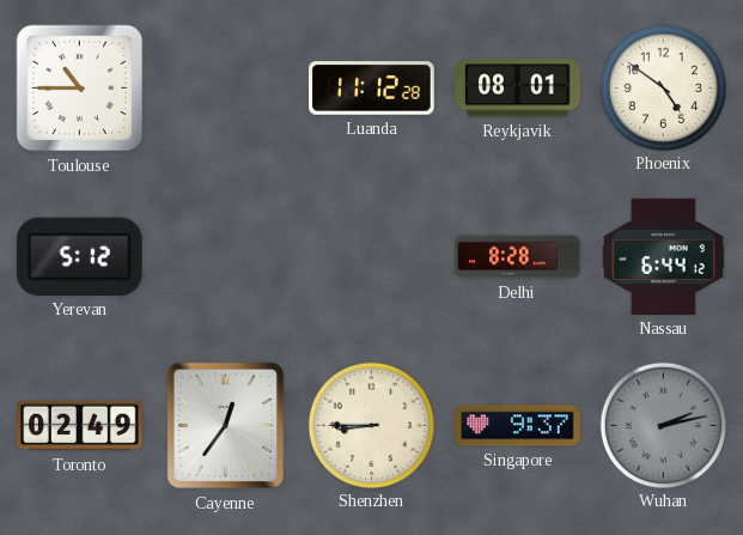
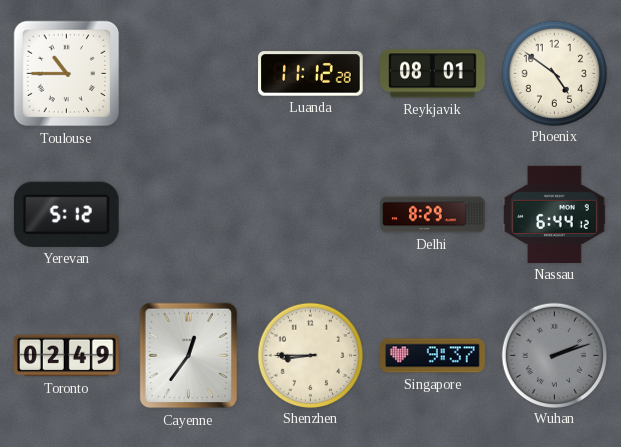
Delhi: 8:28 -> 8:29
Wuhan: 2:13 -> 2:12
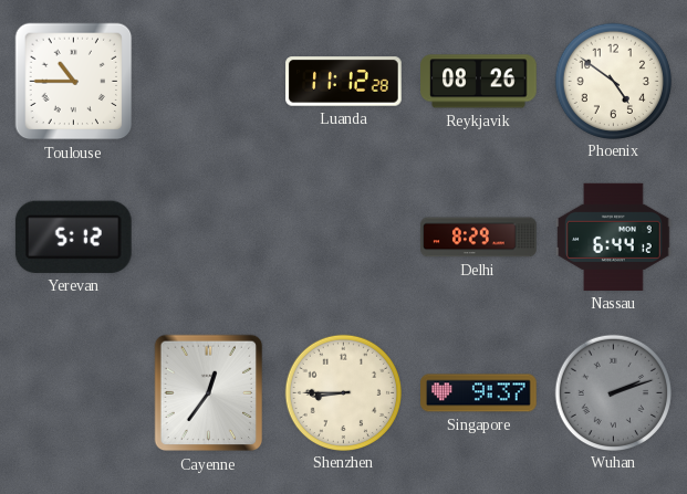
Reykjavik: 08:01 -> 08:26
Toronto: 02:49 -> none
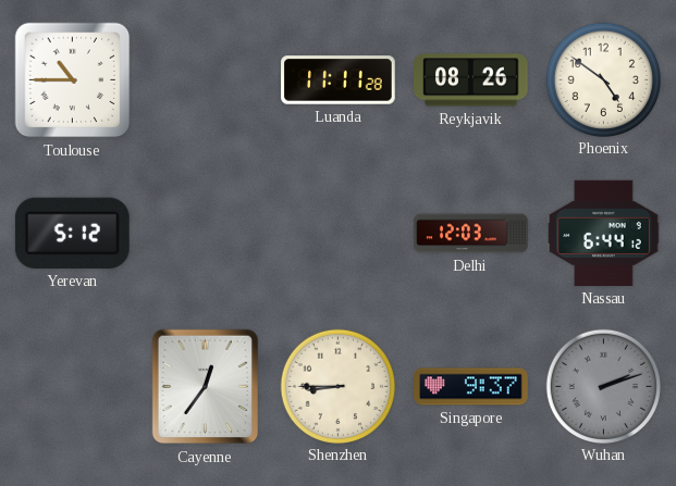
Luanda: 11:12 -> 11:11
Delhi: 8:29 -> 12:03
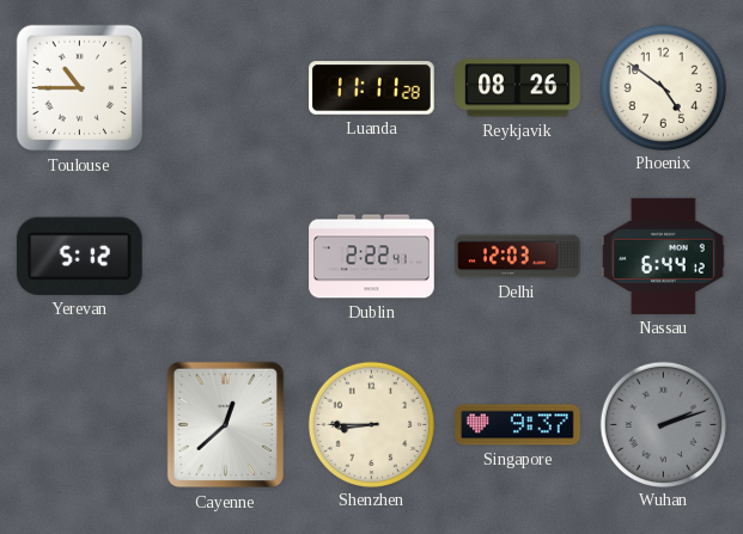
Dublin: none -> 2:22
Cayenne: 12:36 -> 12:38
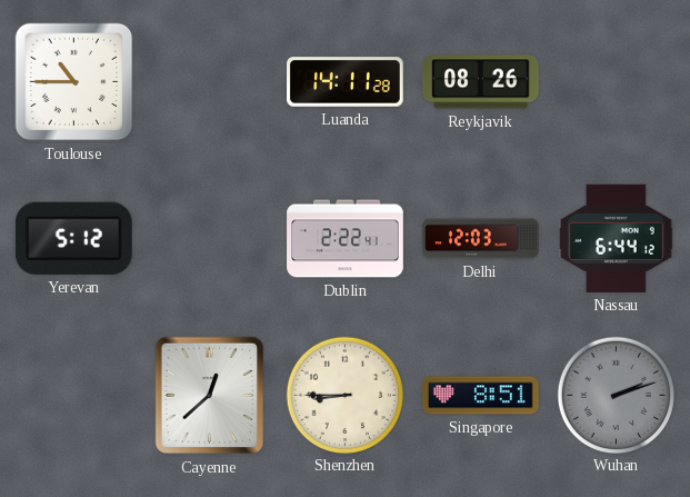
Luanda: 11:11 -> 14:11
Phoenix: 4:51 -> none
Singapore: 9:37 -> 8:51
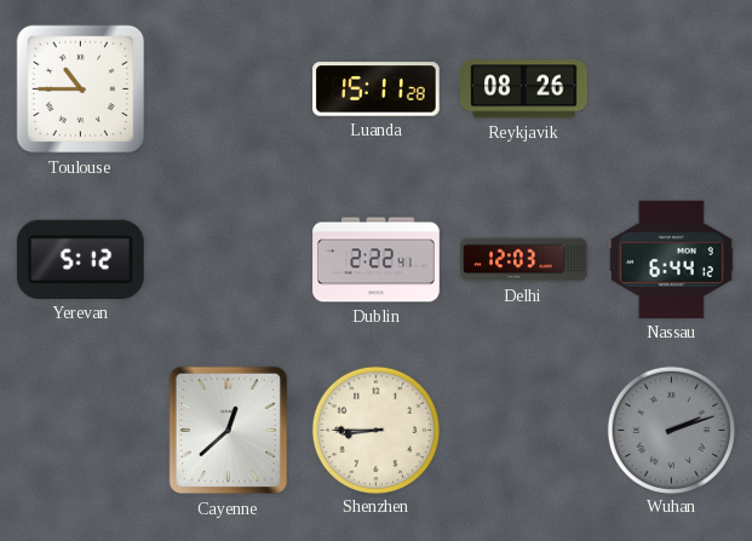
Luanda: 14:11 -> 15:11
Singapore: 8:51 -> none
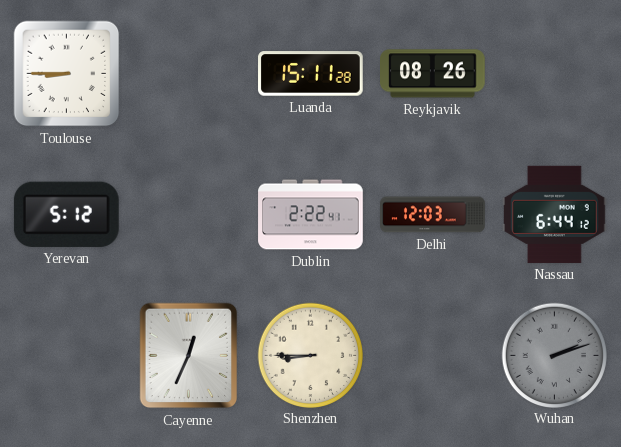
Toulouse: 10:45 -> 8:45
Cayenne: 12:38 -> 12:34
